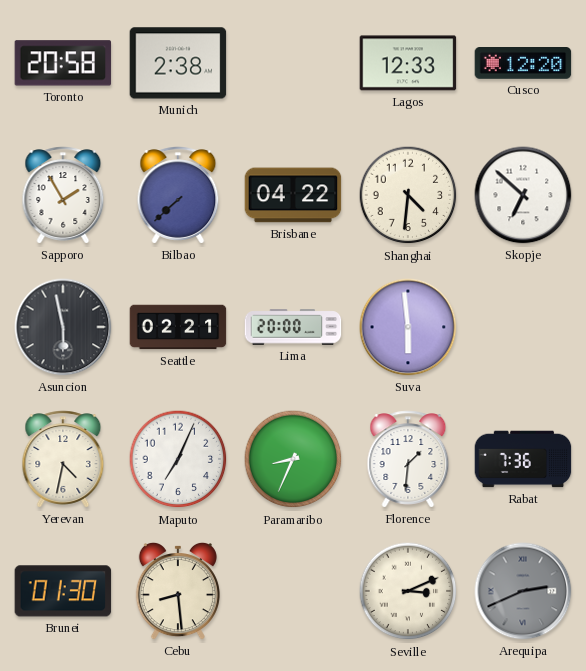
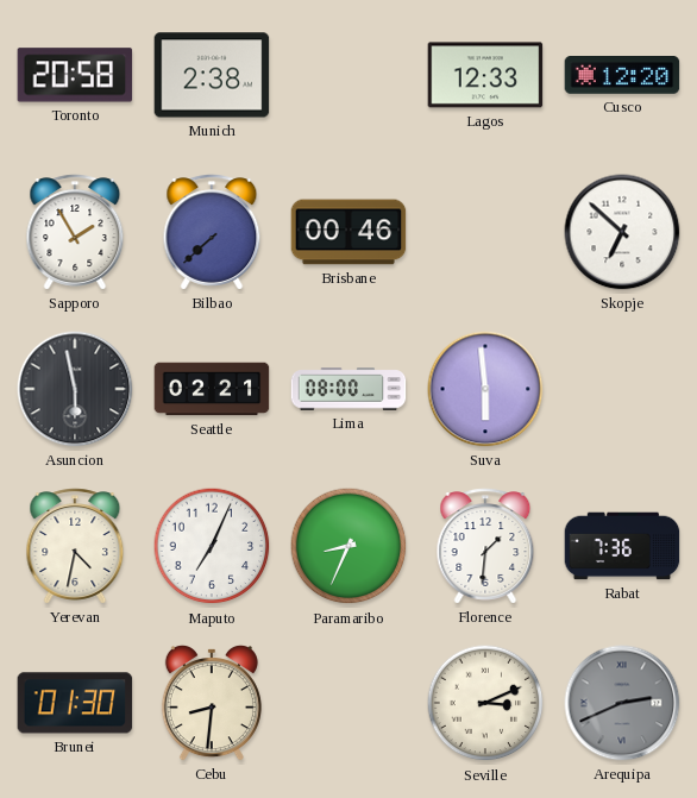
Brisbane: 04:22 -> 00:46
Shanghai: 4:31 -> none
Lima: 20:00 -> 08:00
Cebu: 8:29 -> 8:31
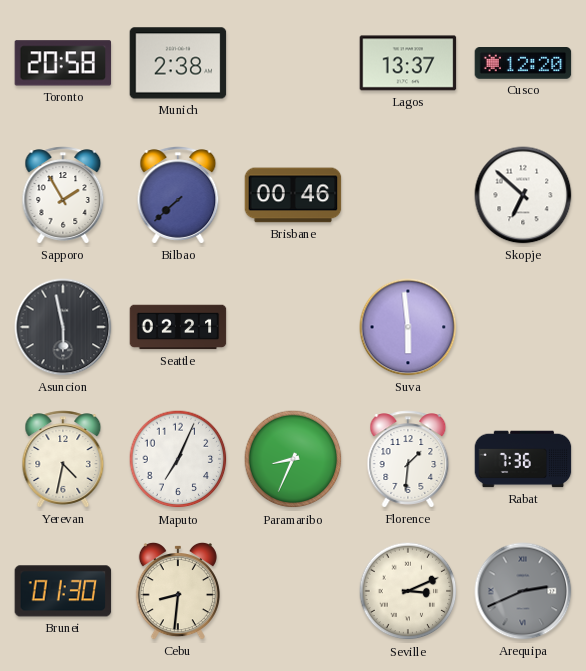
Lagos: 12:33 -> 13:37
Lima: 08:00 -> none
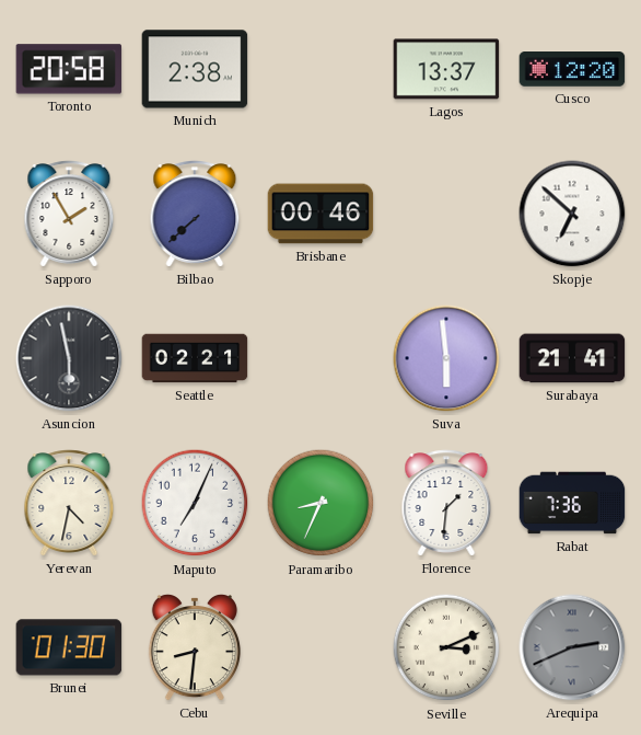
Surabaya: none -> 21:41
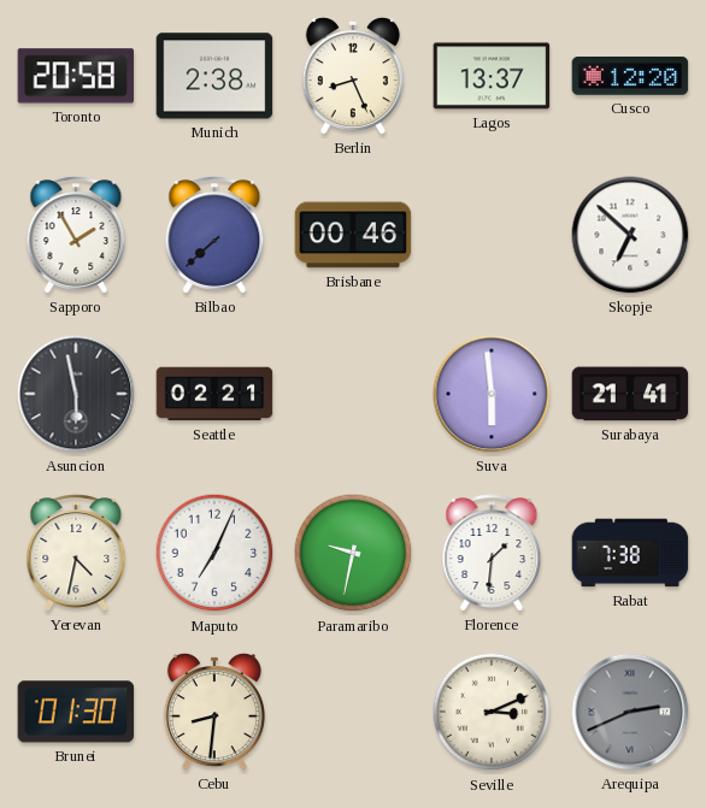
Berlin: none -> 8:26
Paramaribo: 8:34 -> 9:32
Rabat: 7:36 -> 7:38
